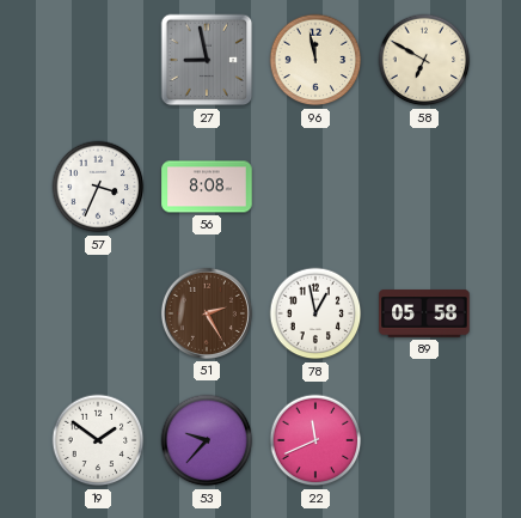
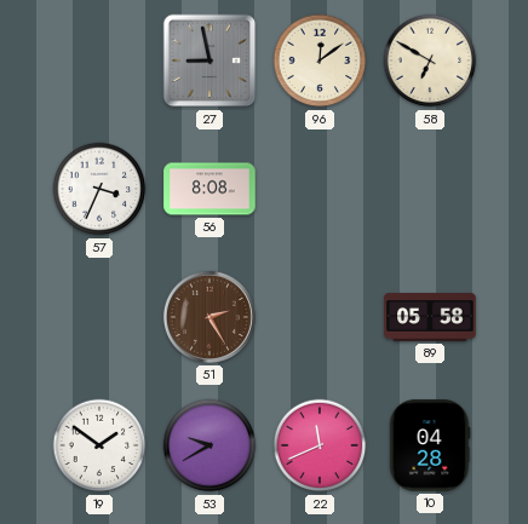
96: 11:58 -> 12:09
78: 12:58 -> none
53: 9:37 -> 9:40
10: none -> 04:28
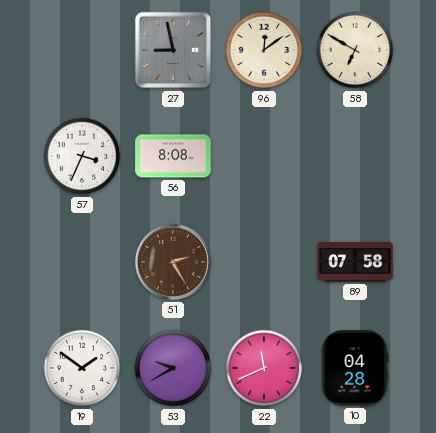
89: 05:58 -> 07:58
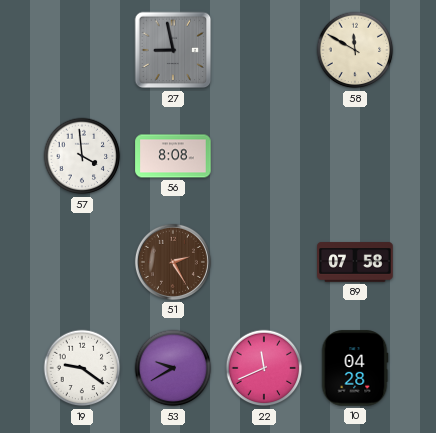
96: 12:09 -> none
58: 6:50 -> 11:50
57: 3:34 -> 3:59
19: 1:51 -> 9:21
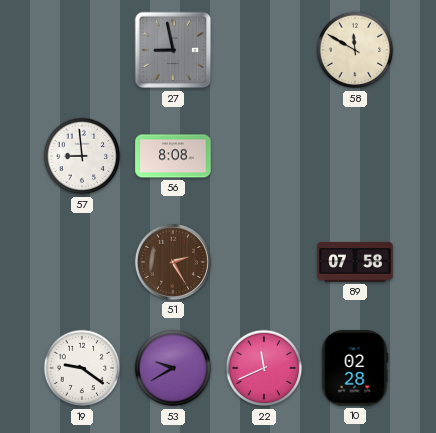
57: 3:59 -> 8:59
10: 04:28 -> 02:28
